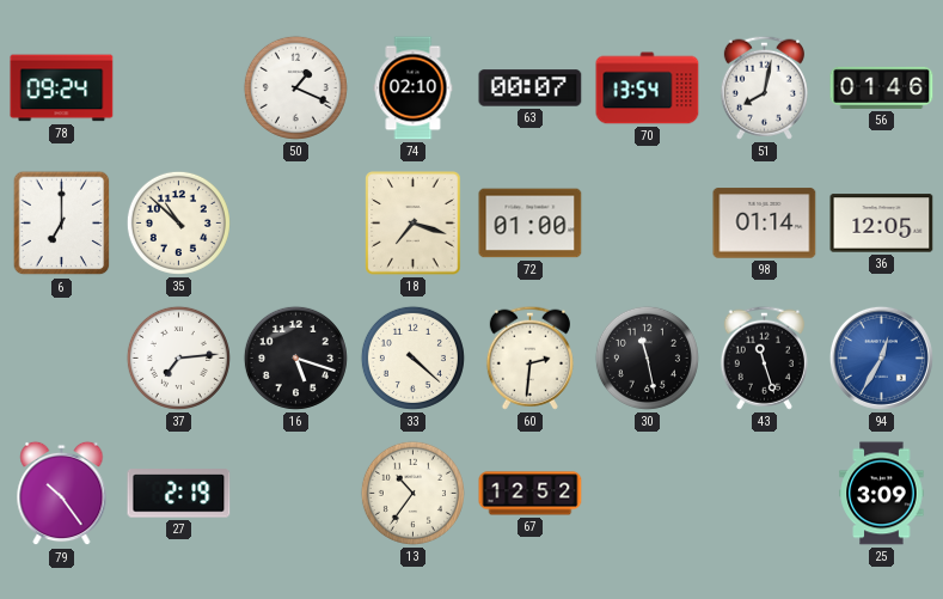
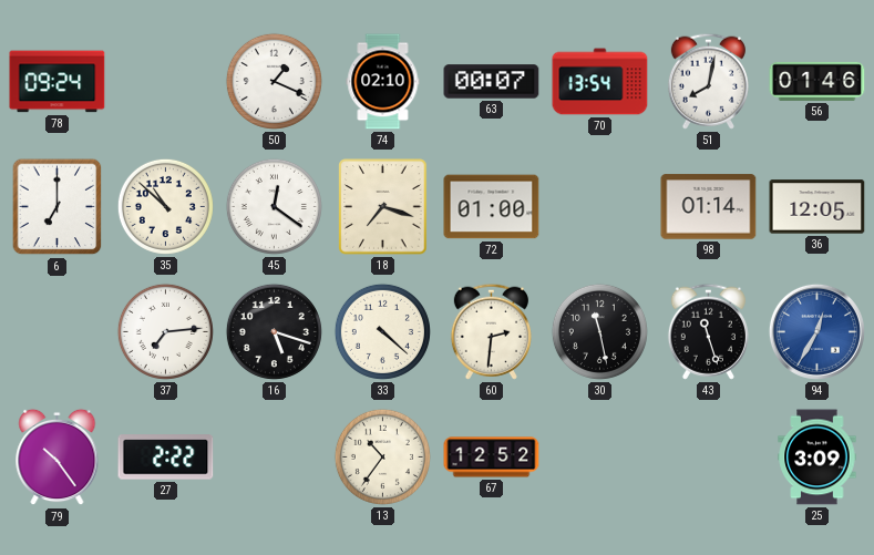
45: none -> 12:21
27: 2:19 -> 2:22
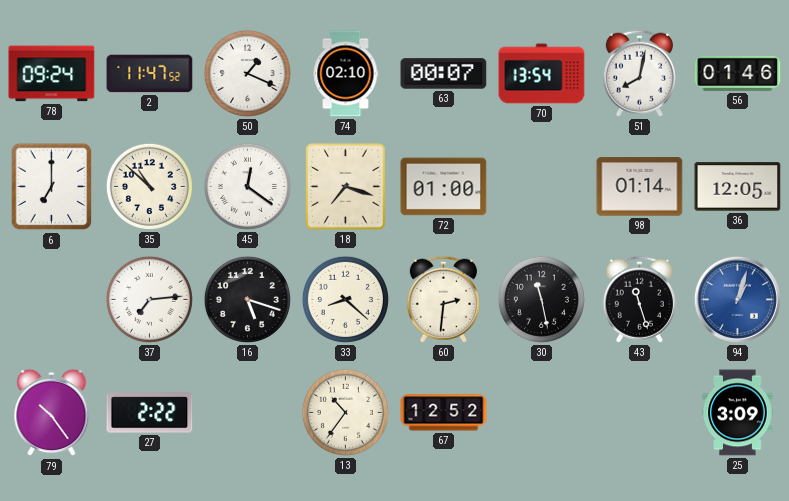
2: none -> 11:47
33: 4:22 -> 8:22
94: 12:35 -> 1:03
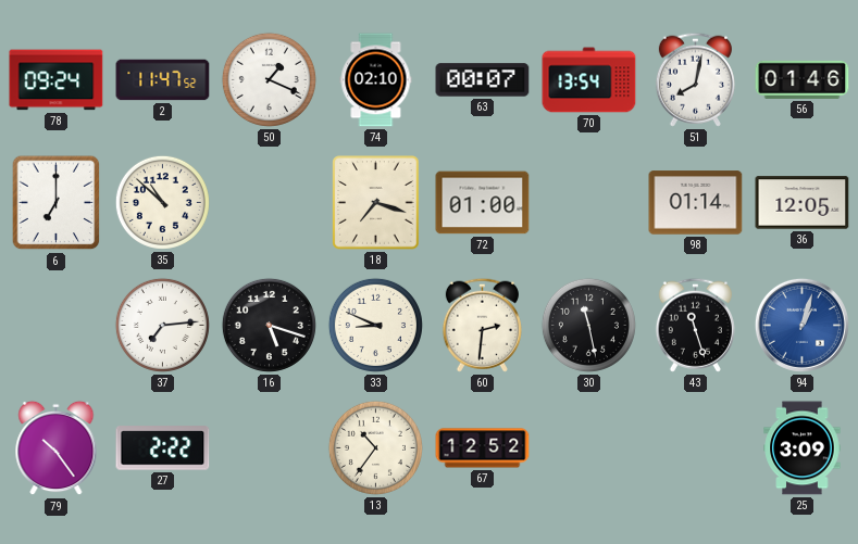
45: 12:21 -> none
33: 8:22 -> 8:49
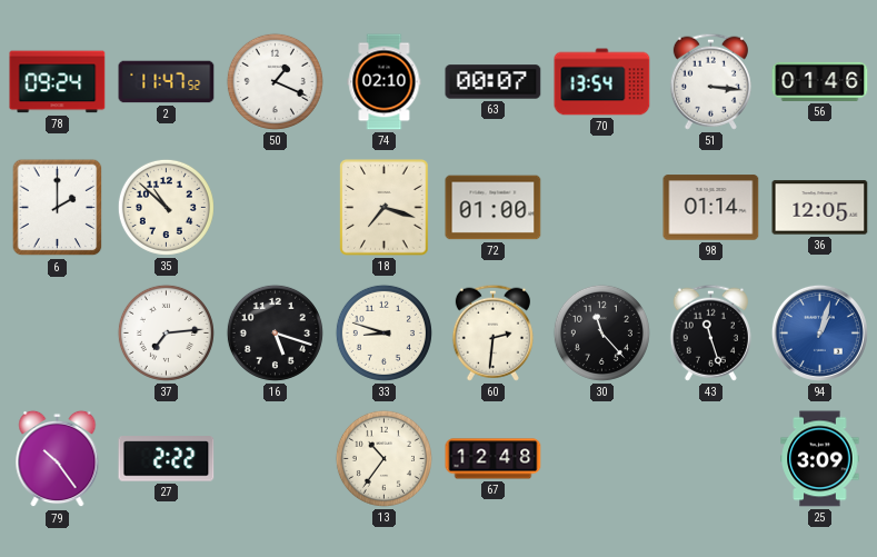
51: 8:02 -> 3:16
6: 7:00 -> 2:00
33: 8:49 -> 8:48
30: 11:28 -> 11:23
67: 12:52 -> 12:48
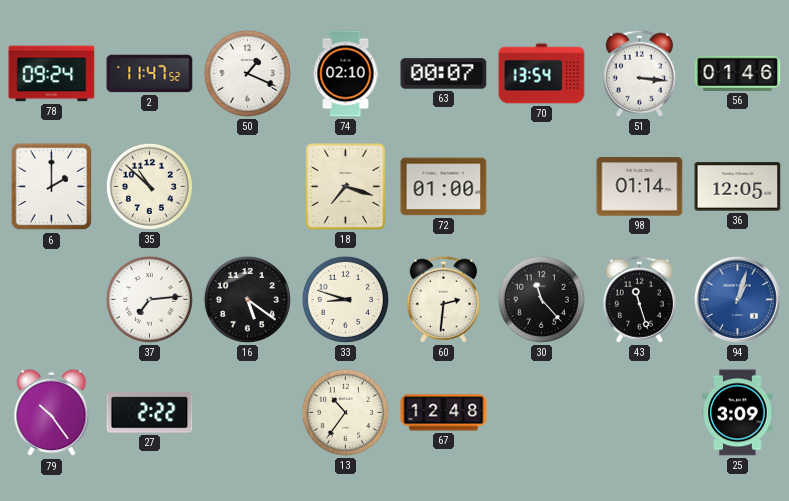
16: 5:18 -> 5:21
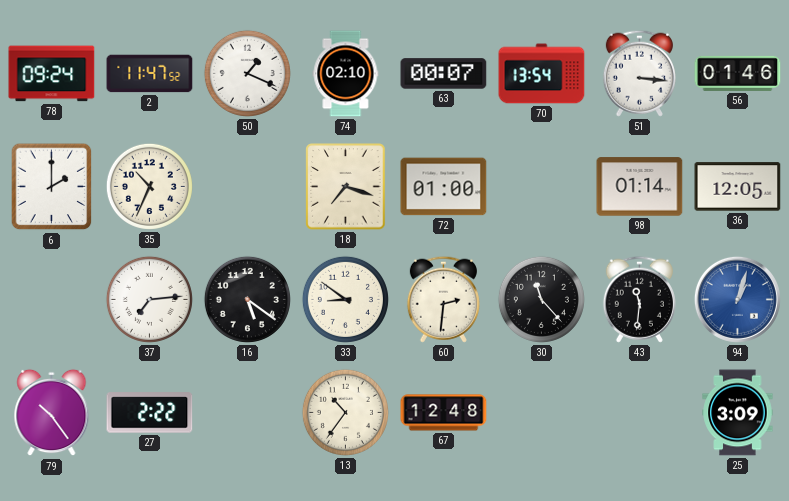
35: 10:52 -> 10:34
33: 8:48 -> 8:51
43: 11:27 -> 11:31
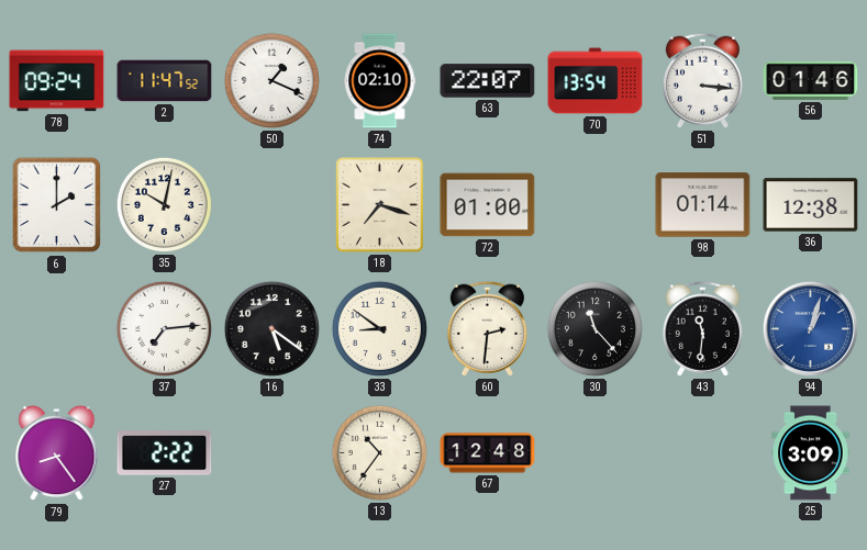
63: 00:07 -> 22:07
35: 10:34 -> 10:02
36: 12:05 -> 12:38
79: 10:24 -> 8:24
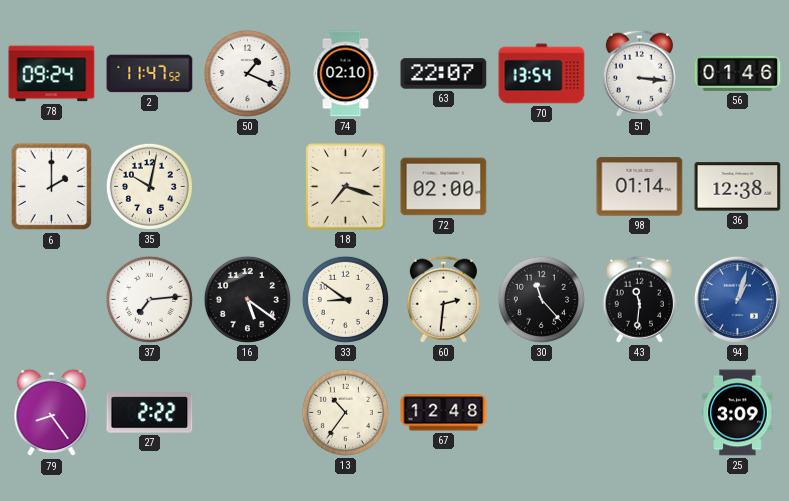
72: 01:00 -> 02:00
